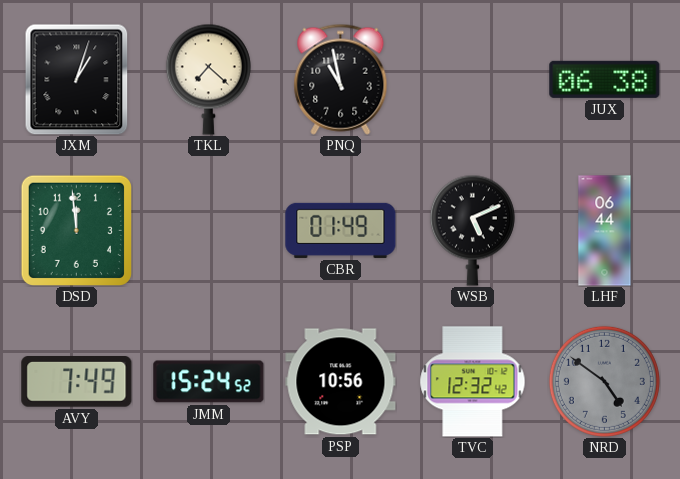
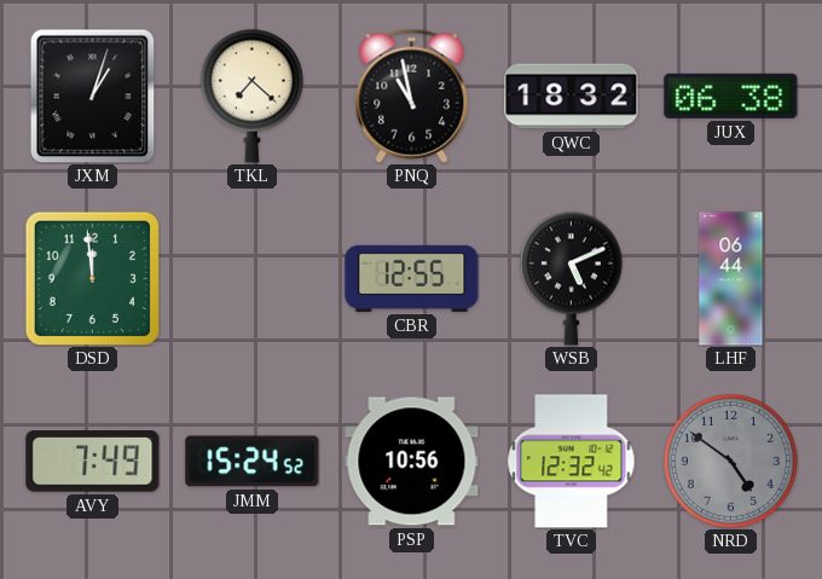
QWC: none -> 18:32
CBR: 01:49 -> 12:55
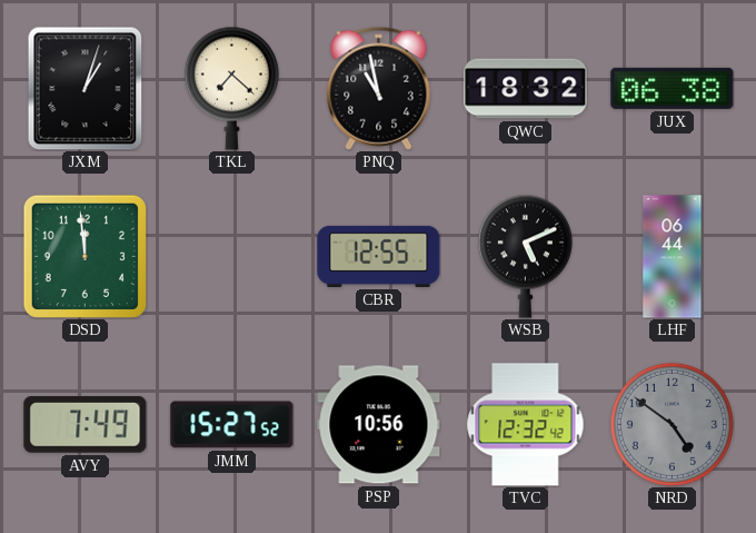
JMM: 15:24 -> 15:27
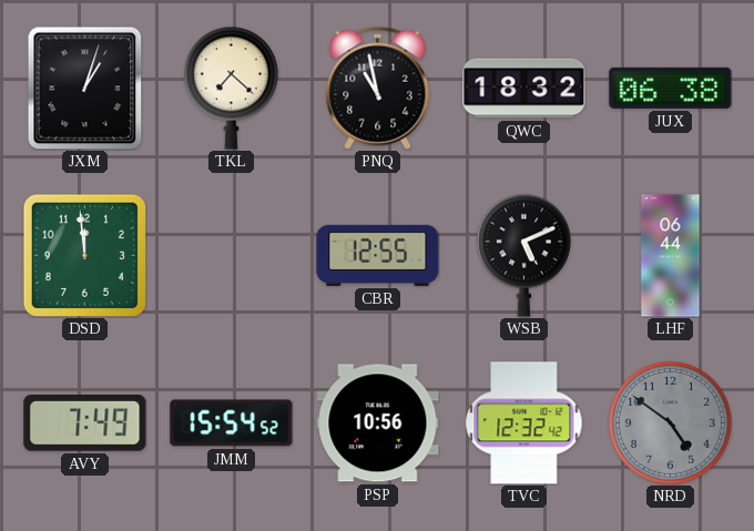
JMM: 15:27 -> 15:54
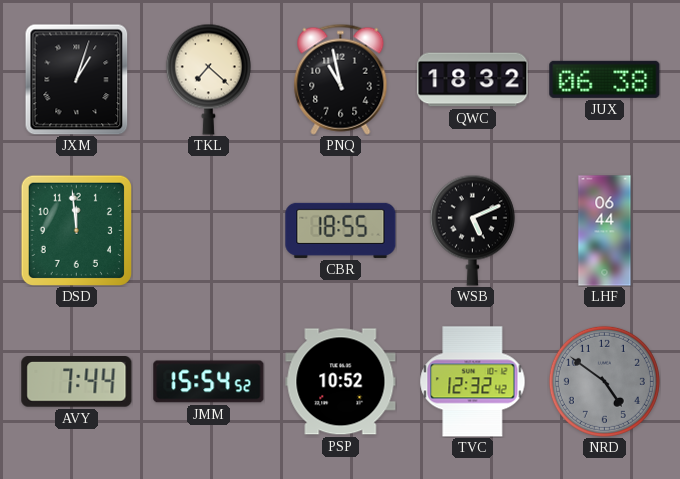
CBR: 12:55 -> 18:55
AVY: 7:49 -> 7:44
PSP: 10:56 -> 10:52
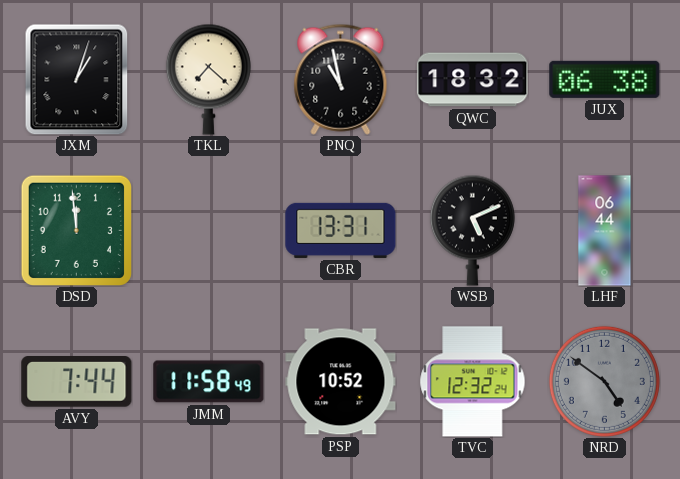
CBR: 18:55 -> 13:31
JMM: 15:54 -> 11:58
TVC: 12:32:42 -> 12:32:24
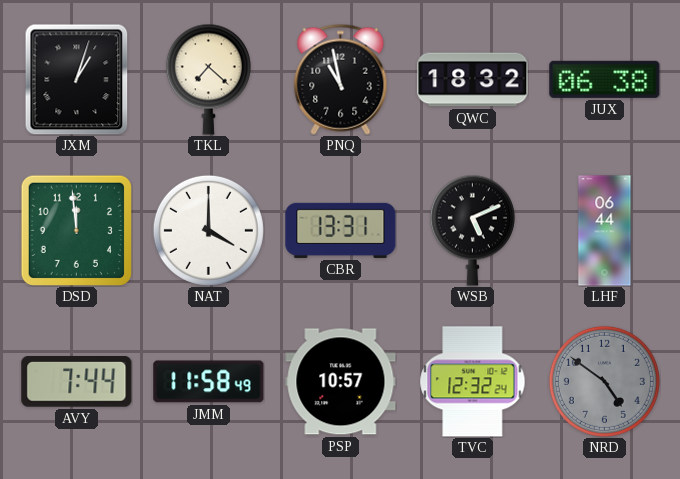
NAT: none -> 4:00
PSP: 10:52 -> 10:57
